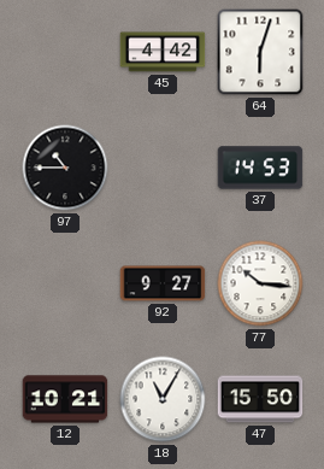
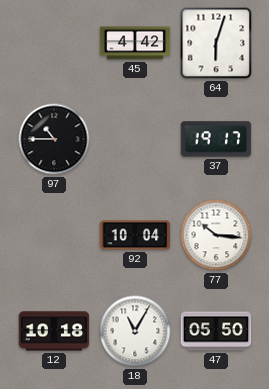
37: 14:53 -> 19:17
92: 9:27 -> 10:04
12: 10:21 -> 10:18
47: 15:50 -> 05:50
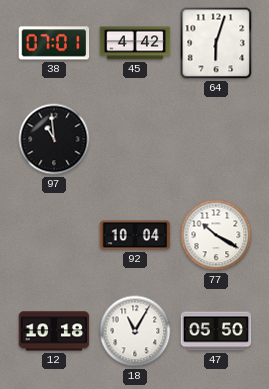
38: none -> 07:01
97: 10:45 -> 10:59
37: 19:17 -> none
77: 10:16 -> 10:20
